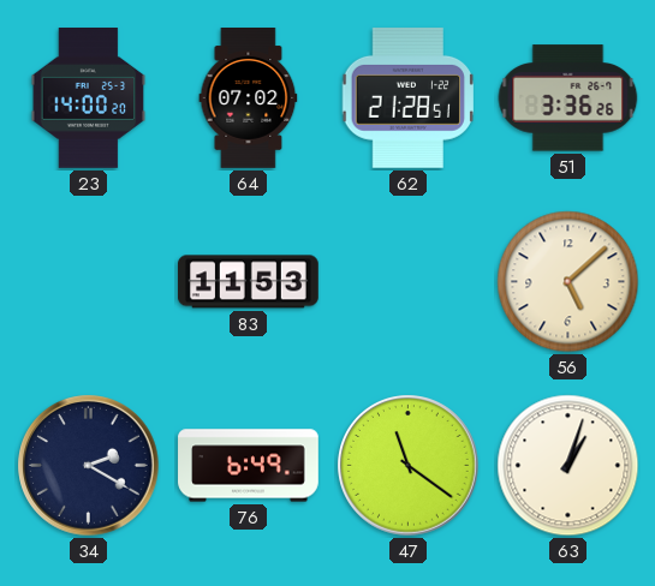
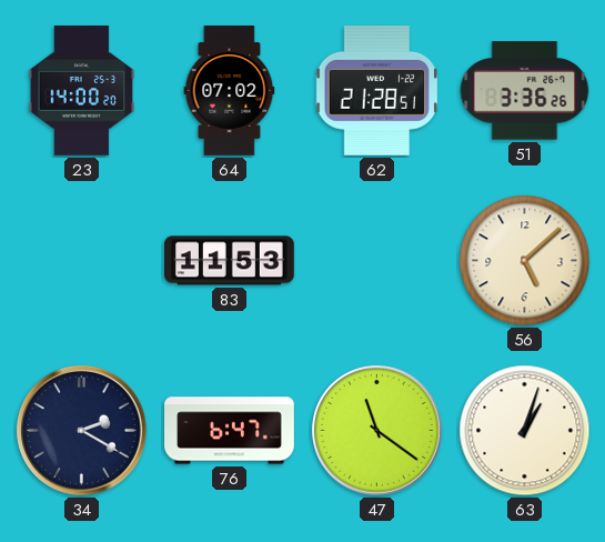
76: 6:49 -> 6:47
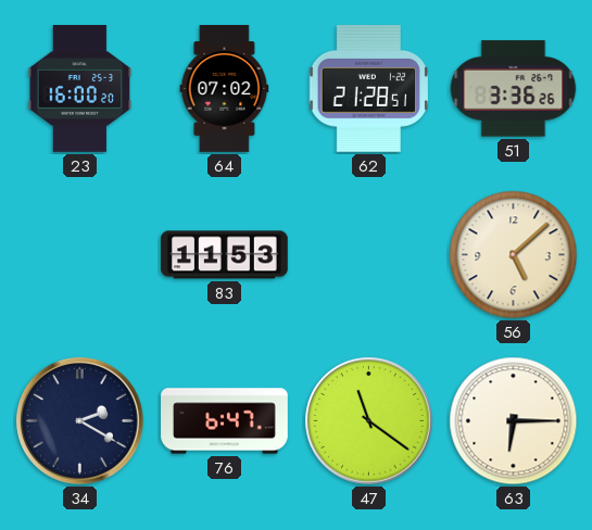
23: 14:00 -> 16:00
63: 1:03 -> 6:15
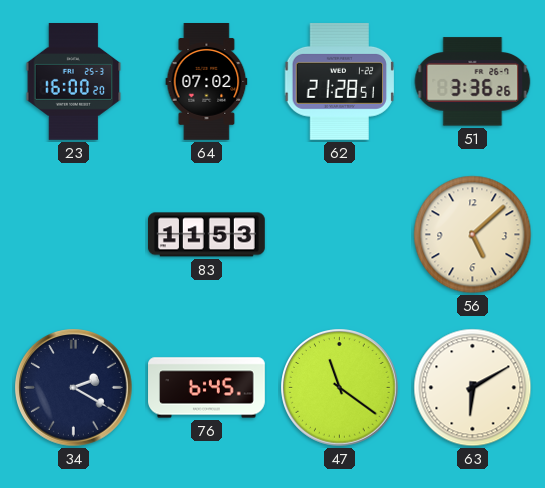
76: 6:47 -> 6:45
63: 6:15 -> 6:10
